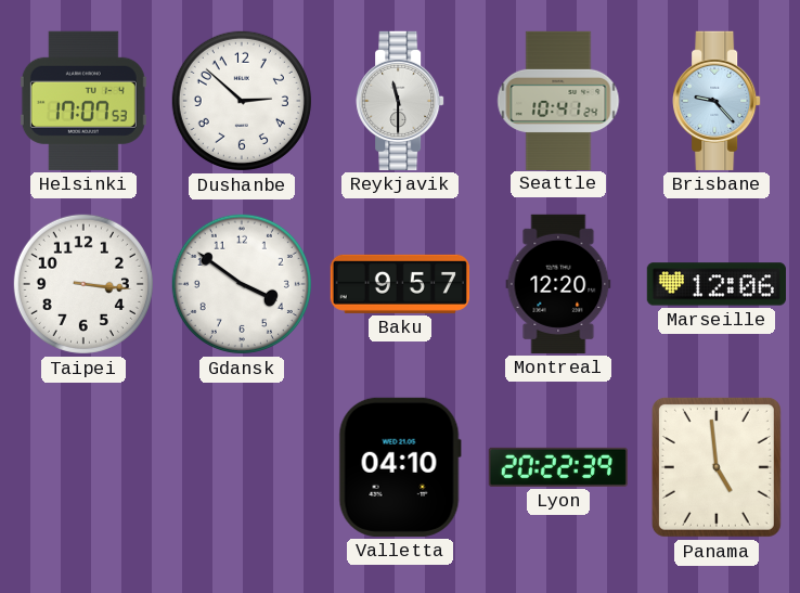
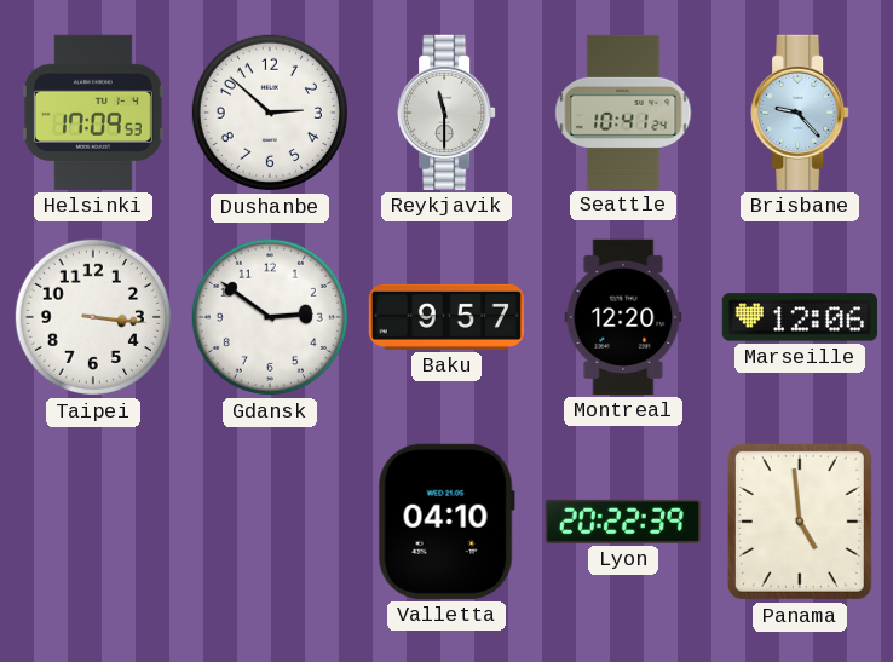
Helsinki: 17:07 -> 17:09
Gdansk: 3:51 -> 2:51
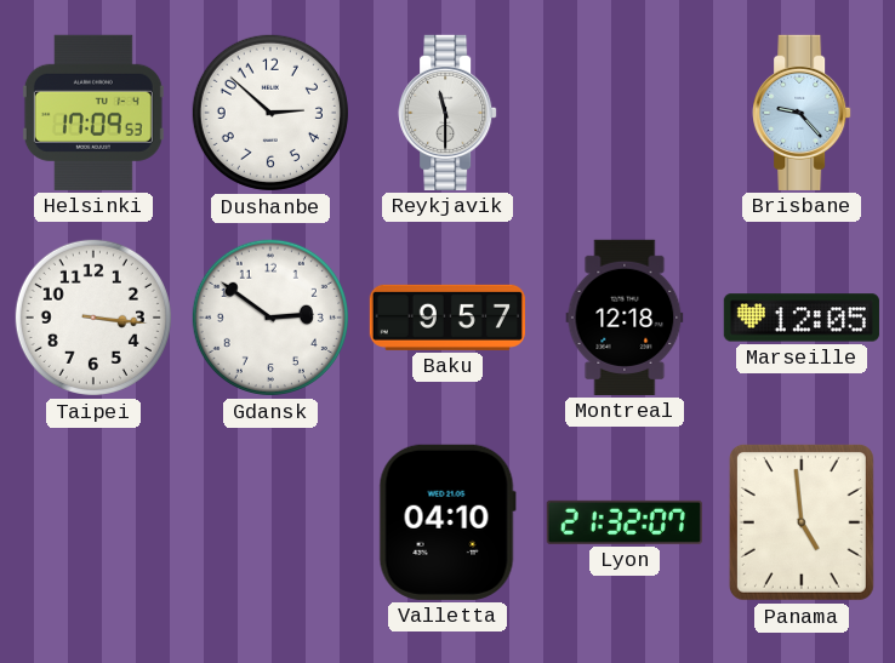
Seattle: 10:41 -> none
Montreal: 12:20 -> 12:18
Marseille: 12:06 -> 12:05
Lyon: 20:22 -> 21:32
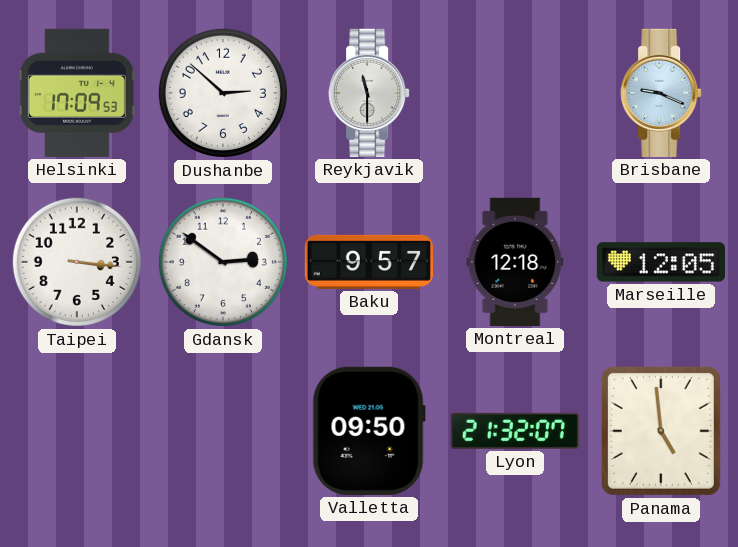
Brisbane: 9:23 -> 9:19
Valletta: 04:10 -> 09:50
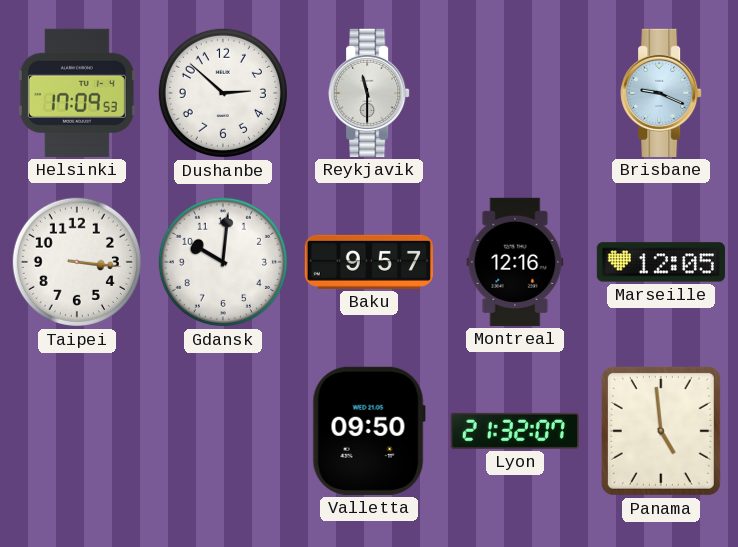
Gdansk: 2:51 -> 10:01
Montreal: 12:18 -> 12:16
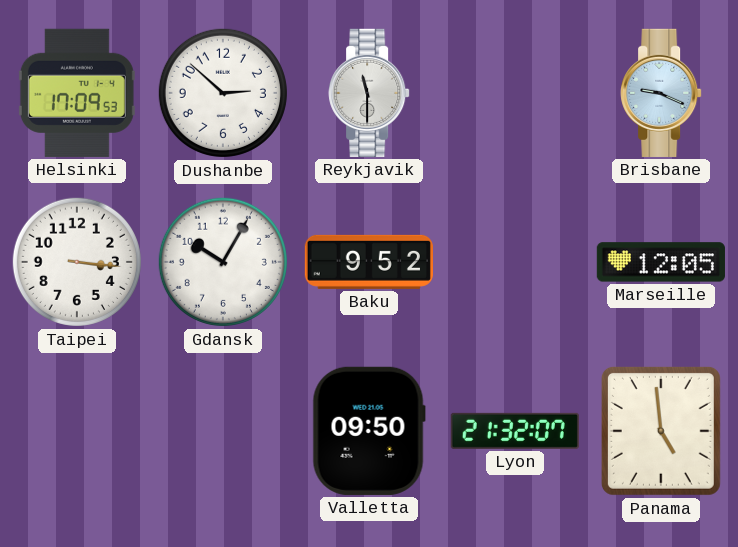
Gdansk: 10:01 -> 10:05
Baku: 9:57 -> 9:52
Montreal: 12:16 -> none
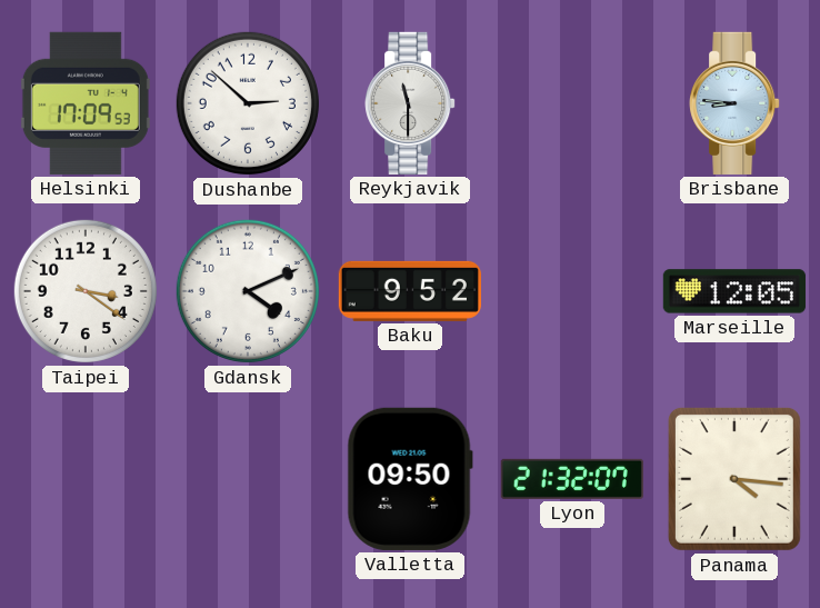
Brisbane: 9:19 -> 8:46
Taipei: 3:16 -> 3:21
Gdansk: 10:05 -> 4:11
Panama: 4:59 -> 4:16
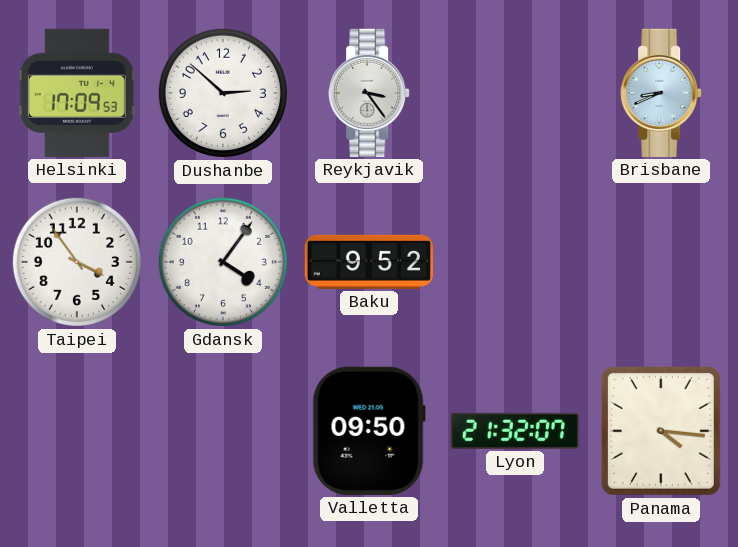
Reykjavik: 11:30 -> 3:24
Brisbane: 8:46 -> 8:41
Taipei: 3:21 -> 3:54
Gdansk: 4:11 -> 4:06
Marseille: 12:05 -> none
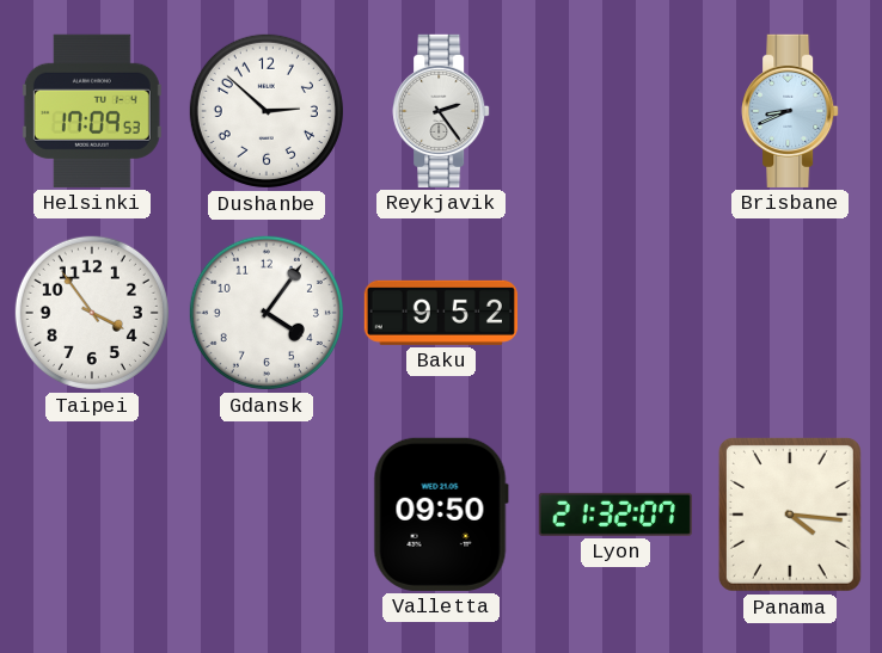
Reykjavik: 3:24 -> 2:24
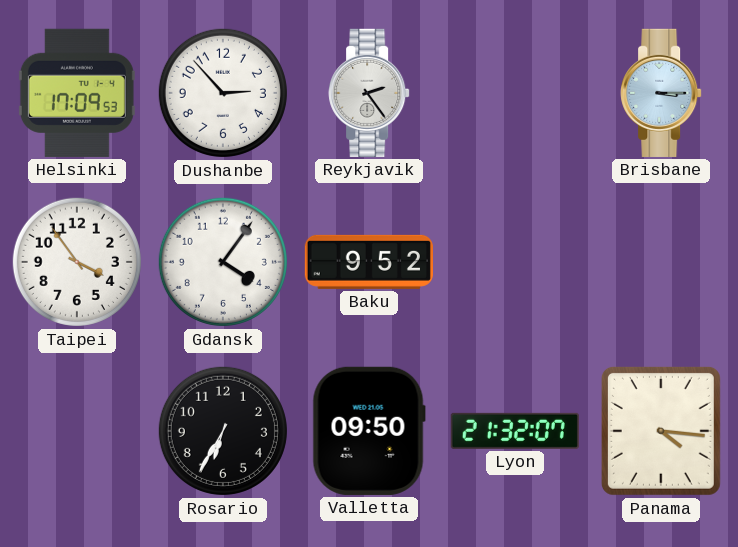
Dushanbe: 2:52 -> 2:53
Brisbane: 8:41 -> 3:15
Rosario: none -> 6:35
